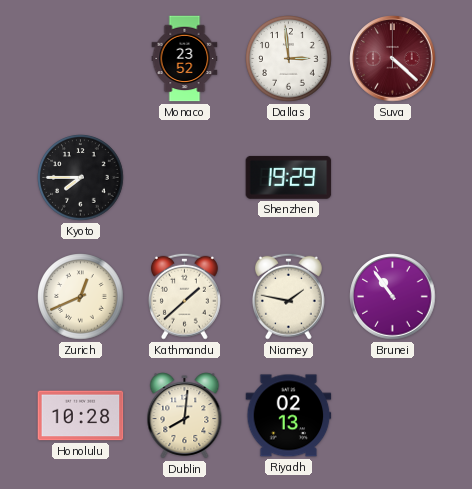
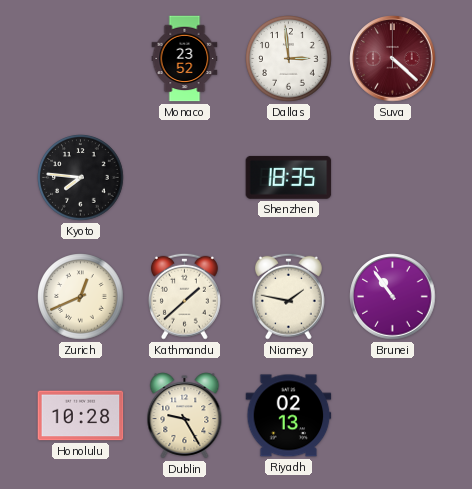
Kyoto: 7:45 -> 7:46
Shenzhen: 19:29 -> 18:35
Dublin: 8:01 -> 9:25
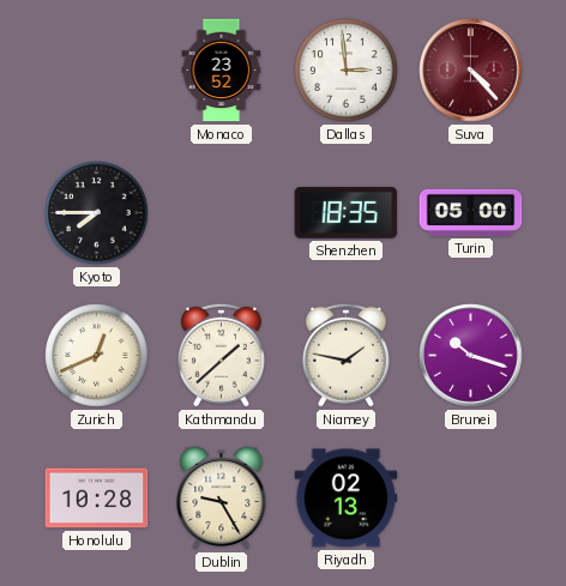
Suva: 4:22 -> 4:23
Kyoto: 7:46 -> 7:45
Turin: none -> 05:00
Brunei: 10:54 -> 10:18
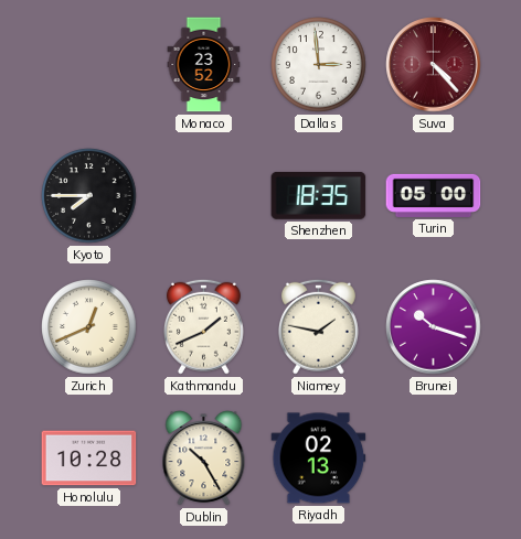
Kathmandu: 1:38 -> 1:41
Dublin: 9:25 -> 10:25
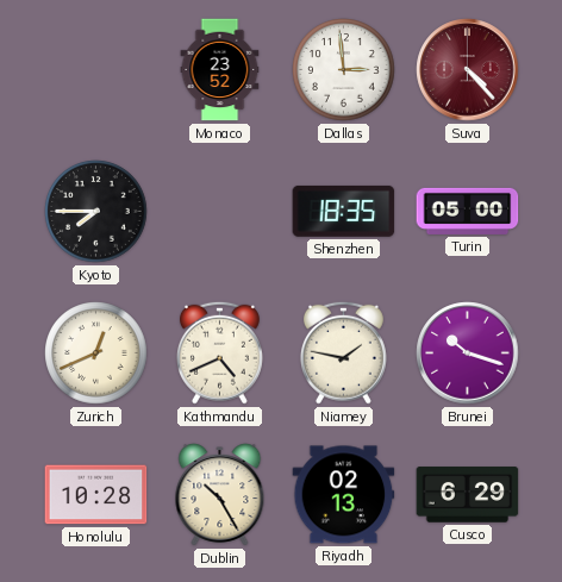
Kathmandu: 1:41 -> 4:41
Cusco: none -> 6:29
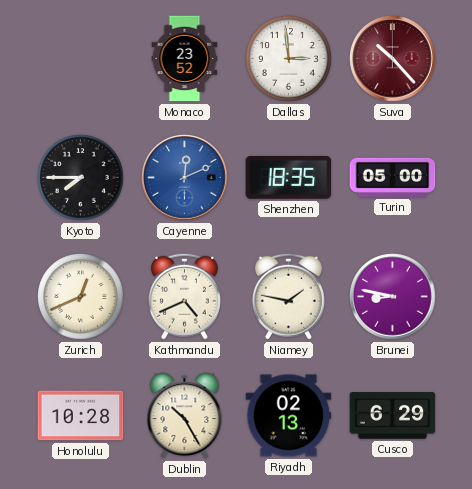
Suva: 4:23 -> 10:23
Cayenne: none -> 12:11
Brunei: 10:18 -> 8:47
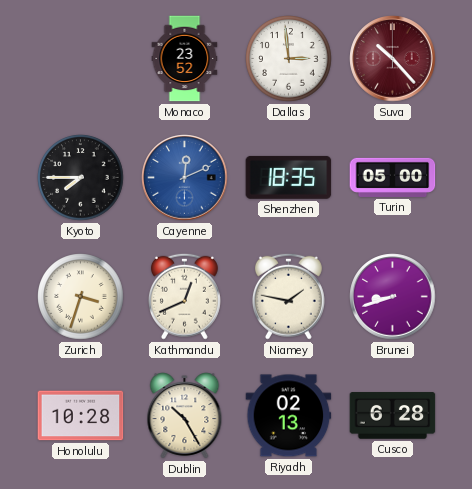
Zurich: 12:41 -> 3:33
Kathmandu: 4:41 -> 12:41
Brunei: 8:47 -> 8:42
Cusco: 6:29 -> 6:28
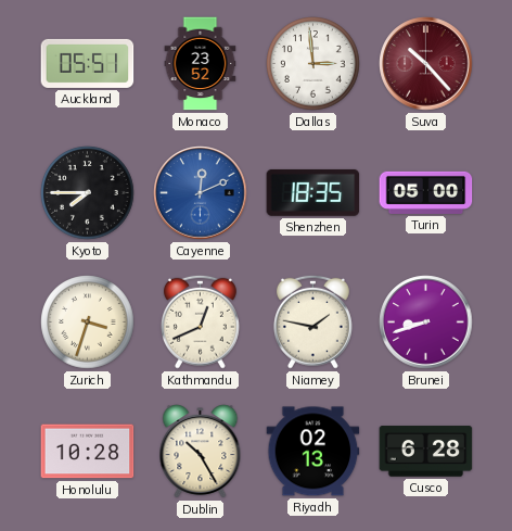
Auckland: none -> 05:51
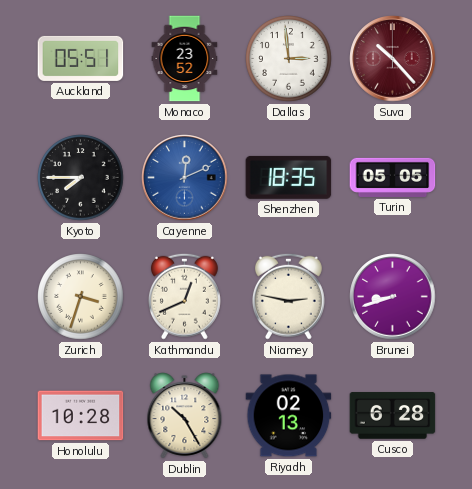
Turin: 05:00 -> 05:05
Niamey: 1:47 -> 2:47
